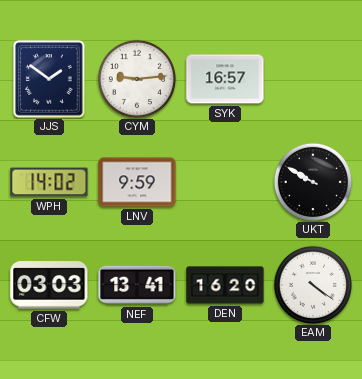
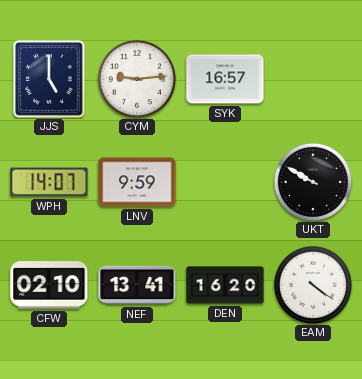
JJS: 1:51 -> 5:00
WPH: 14:02 -> 14:07
CFW: 03:03 -> 02:10
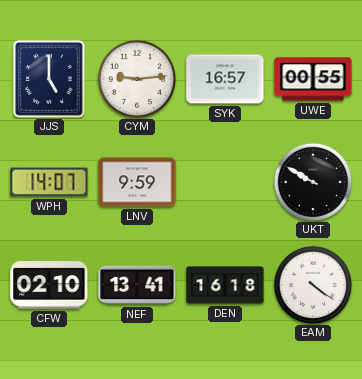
UWE: none -> 00:55
DEN: 16:20 -> 16:18
